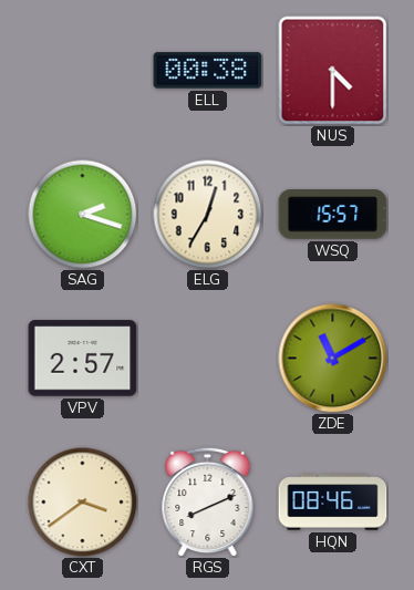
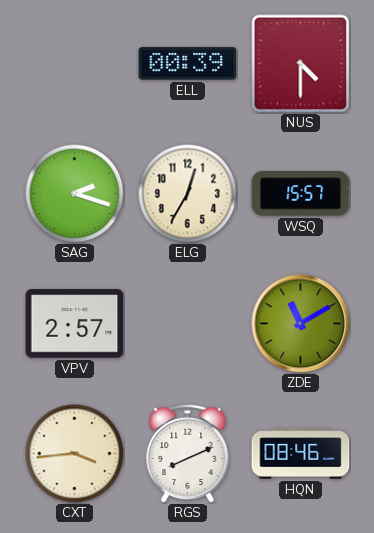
ELL: 00:38 -> 00:39
CXT: 3:39 -> 3:44
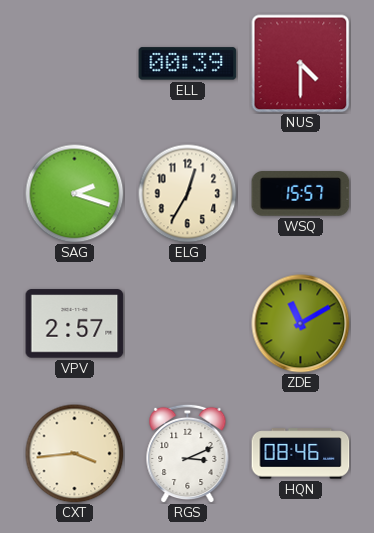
RGS: 8:11 -> 3:11
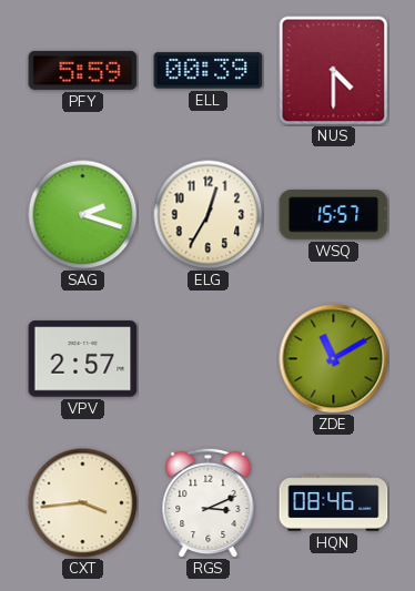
PFY: none -> 5:59
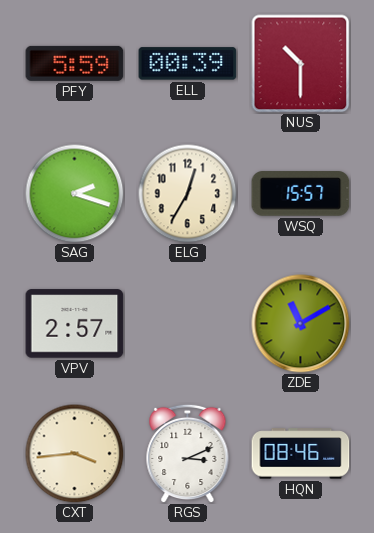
NUS: 4:30 -> 10:30
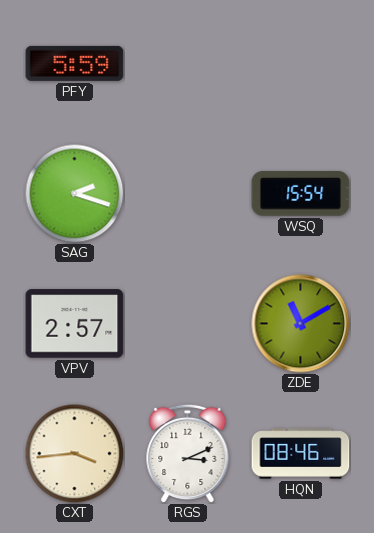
ELL: 00:39 -> none
NUS: 10:30 -> none
ELG: 12:35 -> none
WSQ: 15:57 -> 15:54
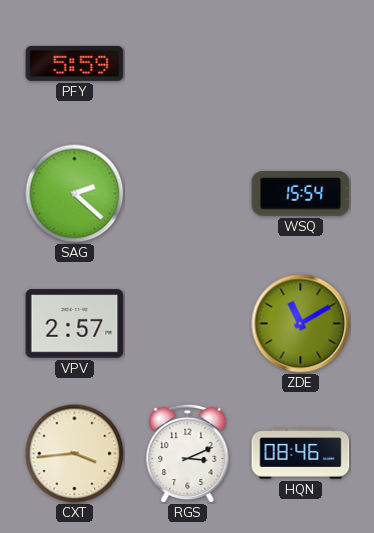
SAG: 2:18 -> 2:22
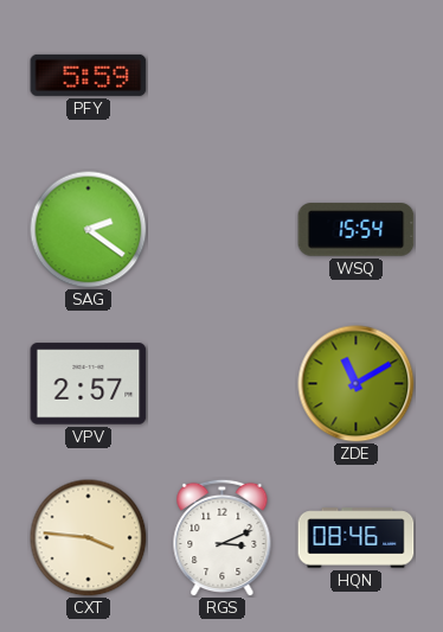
SAG: 2:22 -> 2:21
CXT: 3:44 -> 3:46
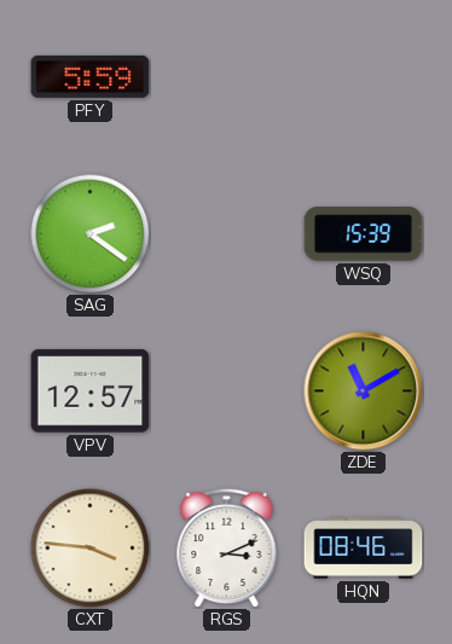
WSQ: 15:54 -> 15:39
VPV: 2:57 -> 12:57
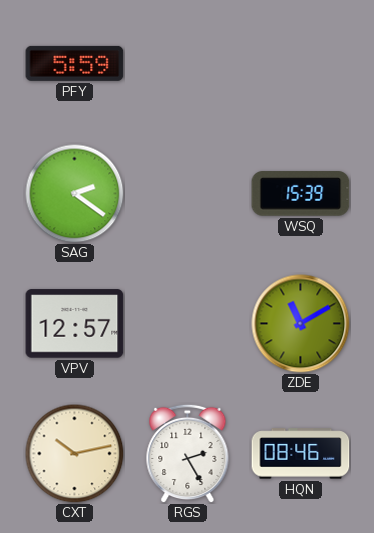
CXT: 3:46 -> 10:13
RGS: 3:11 -> 2:25
